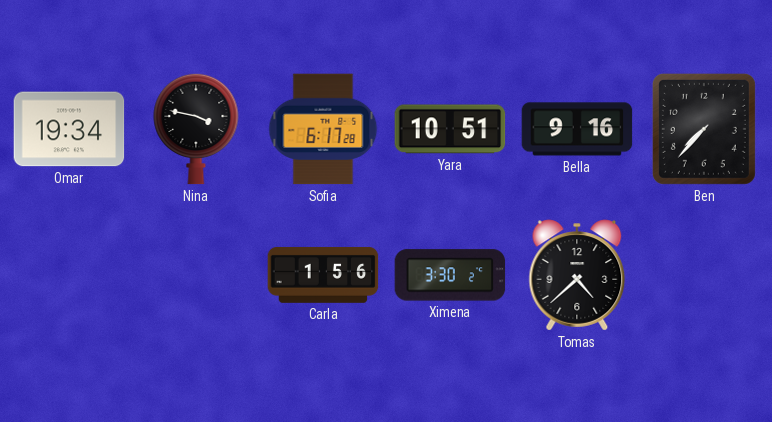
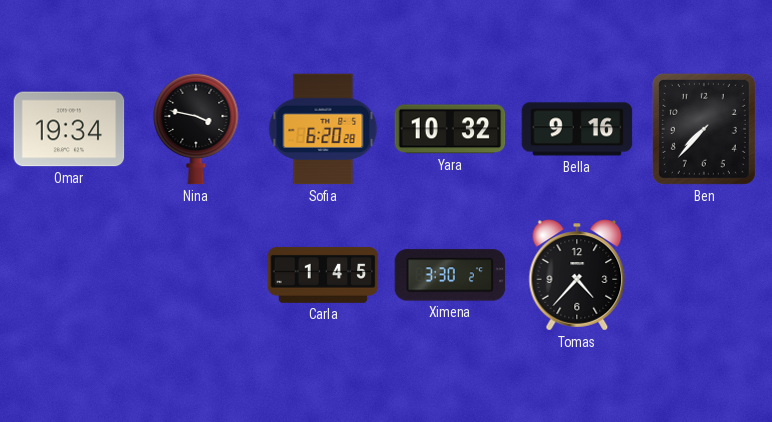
Sofia: 6:17 -> 6:20
Yara: 10:51 -> 10:32
Carla: 1:56 -> 1:45
Tomas: 4:38 -> 4:37
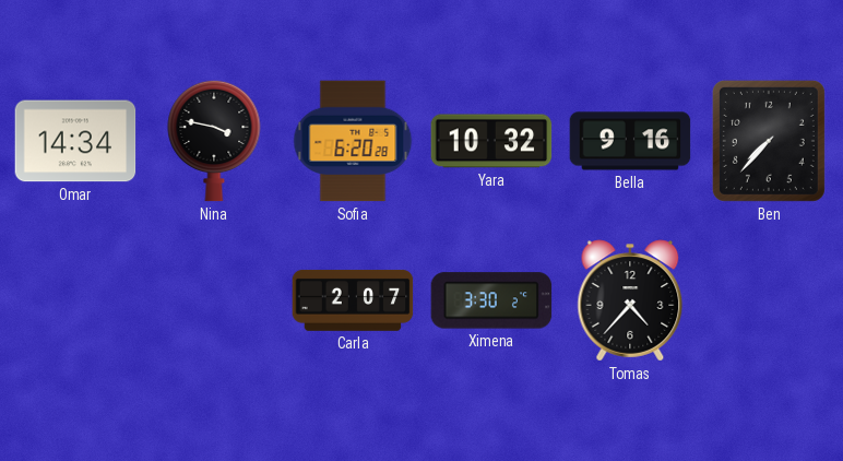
Omar: 19:34 -> 14:34
Carla: 1:45 -> 2:07
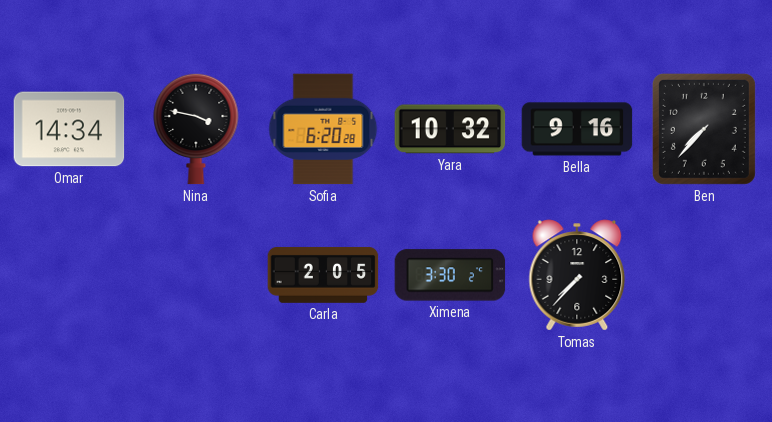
Carla: 2:07 -> 2:05
Tomas: 4:37 -> 7:37
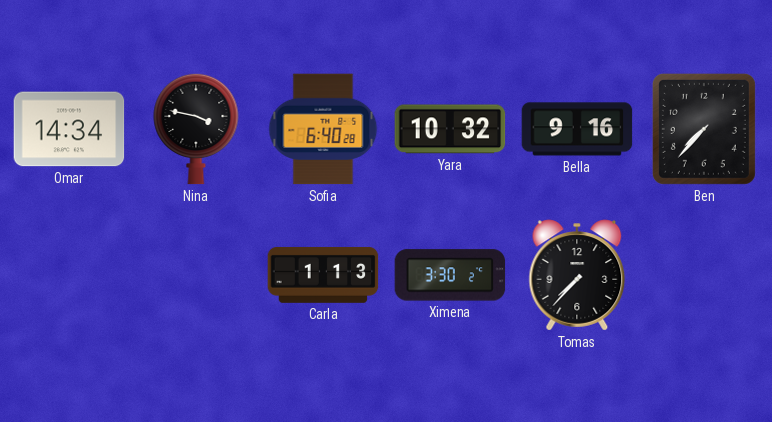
Sofia: 6:20 -> 6:40
Carla: 2:05 -> 1:13
